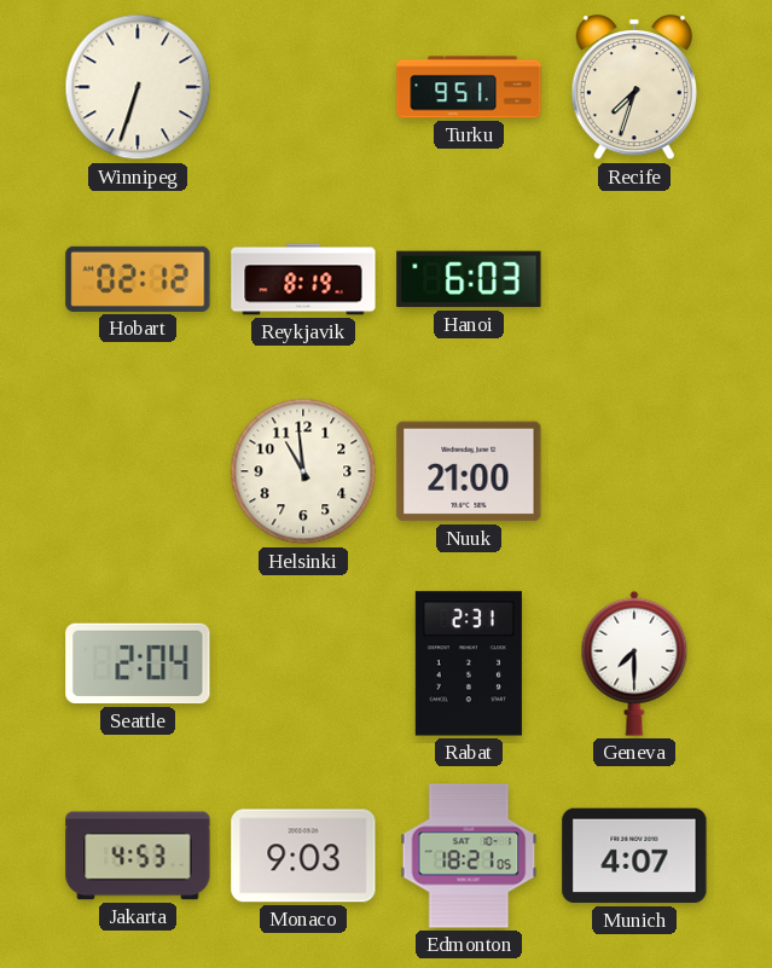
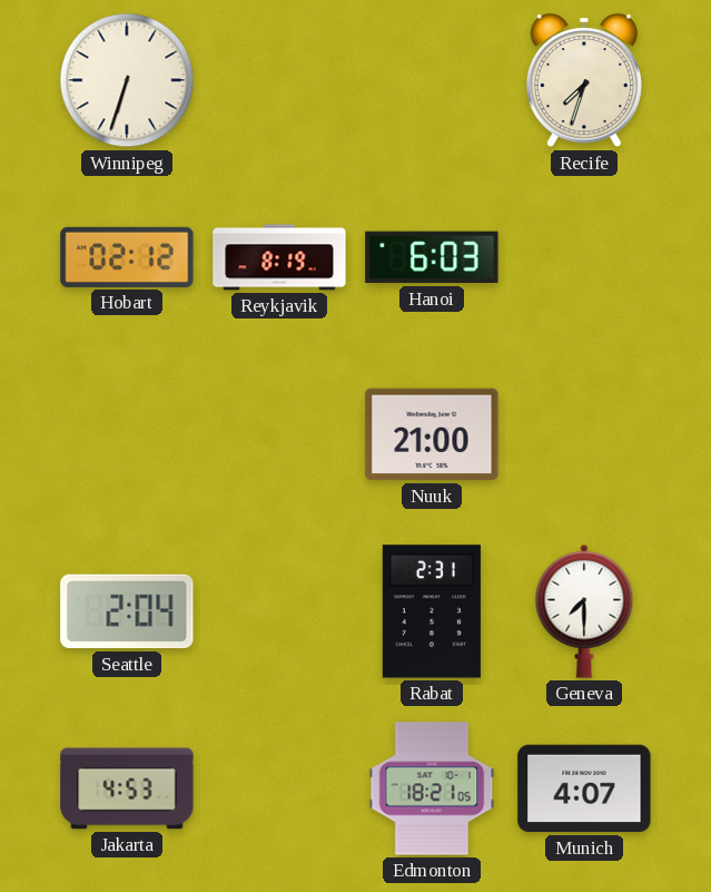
Turku: 9:51 -> none
Helsinki: 10:59 -> none
Monaco: 9:03 -> none
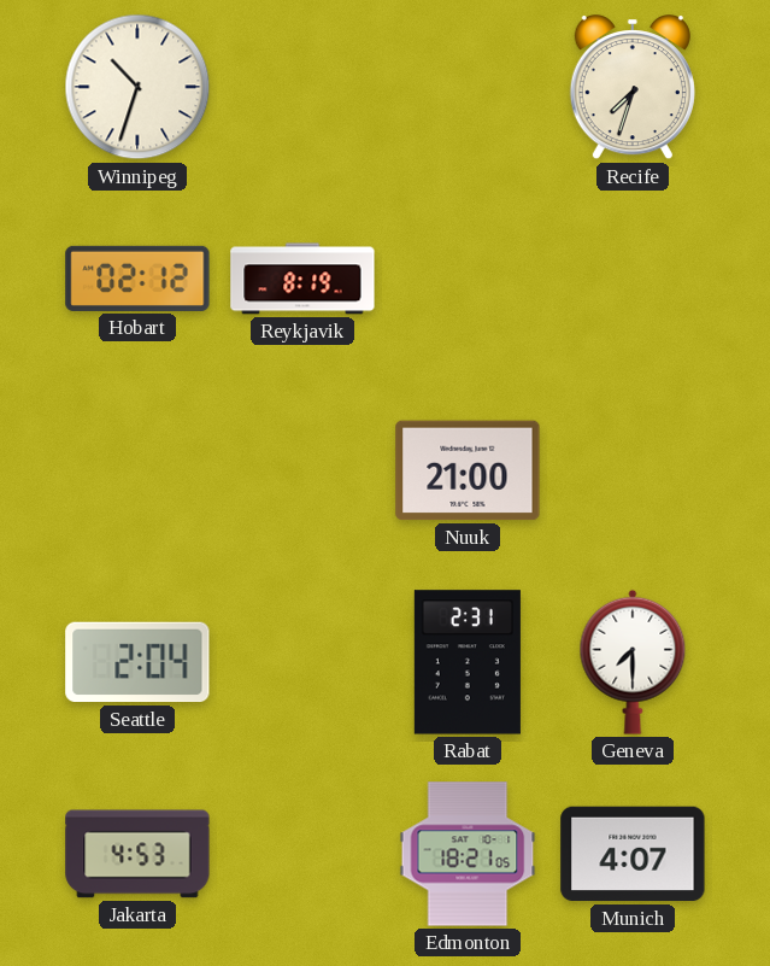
Winnipeg: 6:33 -> 10:33
Hanoi: 6:03 -> none
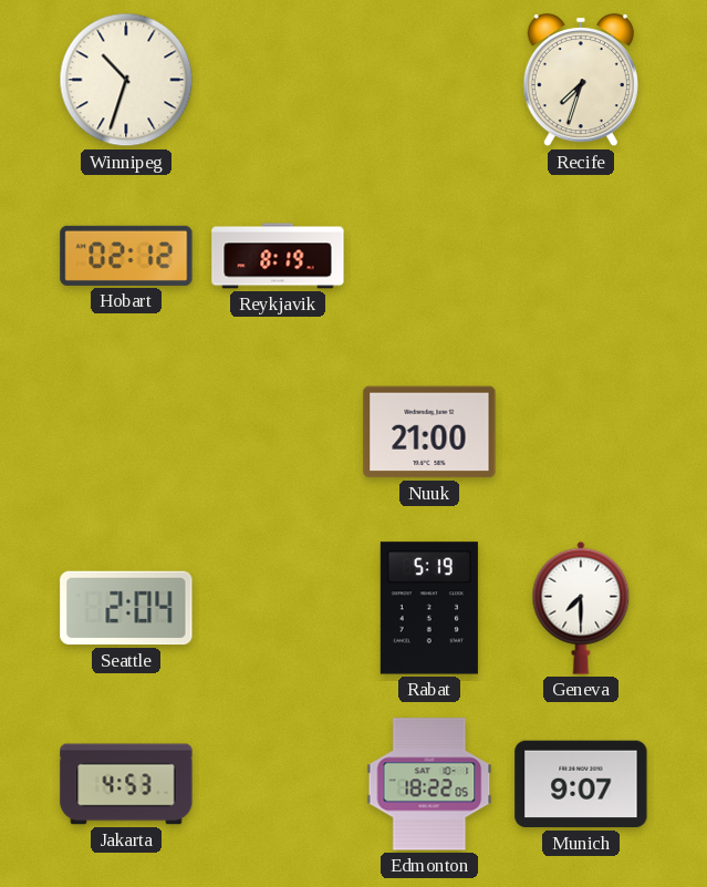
Rabat: 2:31 -> 5:19
Edmonton: 18:21 -> 18:22
Munich: 4:07 -> 9:07
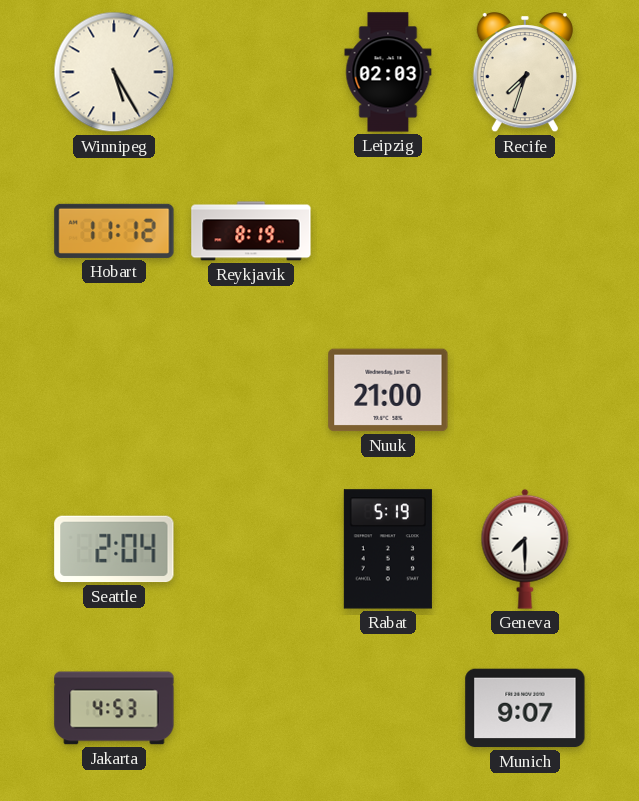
Winnipeg: 10:33 -> 5:25
Leipzig: none -> 02:03
Hobart: 02:12 -> 11:12
Edmonton: 18:22 -> none
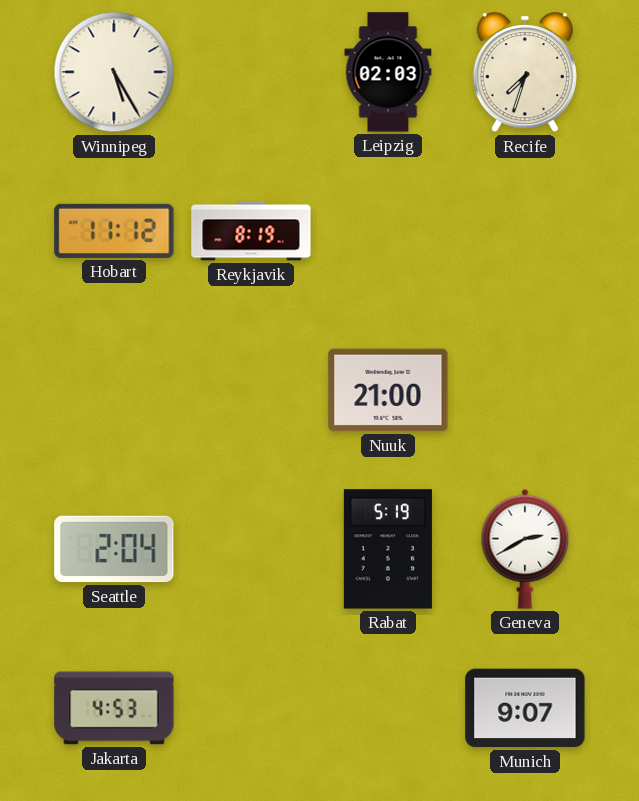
Geneva: 7:30 -> 2:40
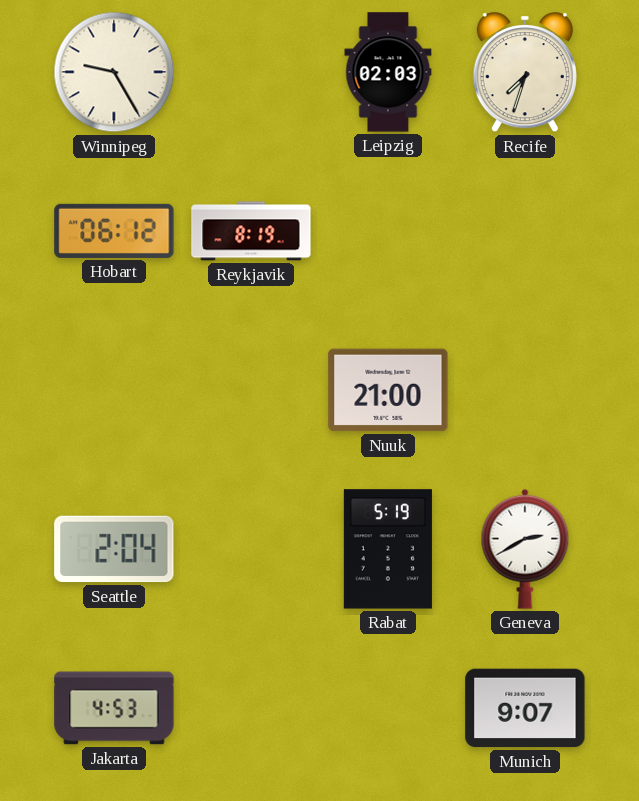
Winnipeg: 5:25 -> 9:25
Hobart: 11:12 -> 06:12
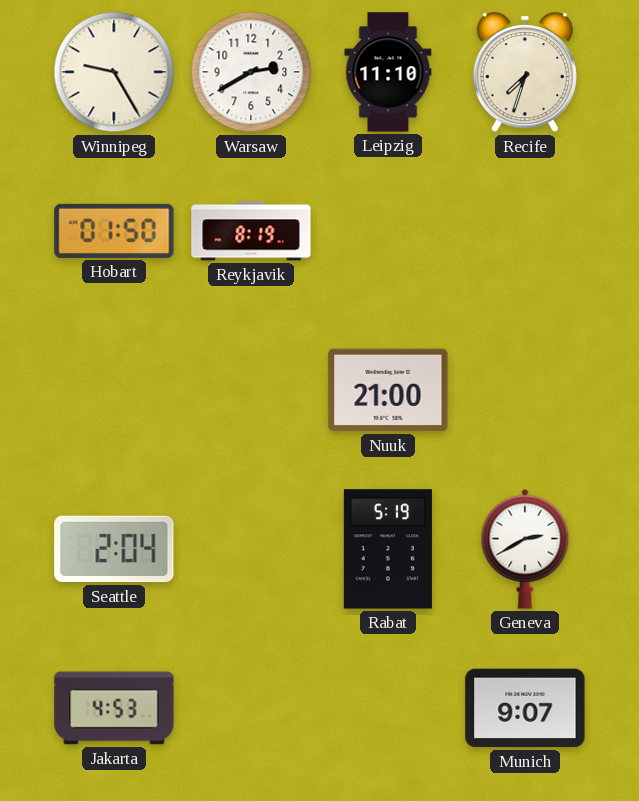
Warsaw: none -> 2:40
Leipzig: 02:03 -> 11:10
Hobart: 06:12 -> 01:50
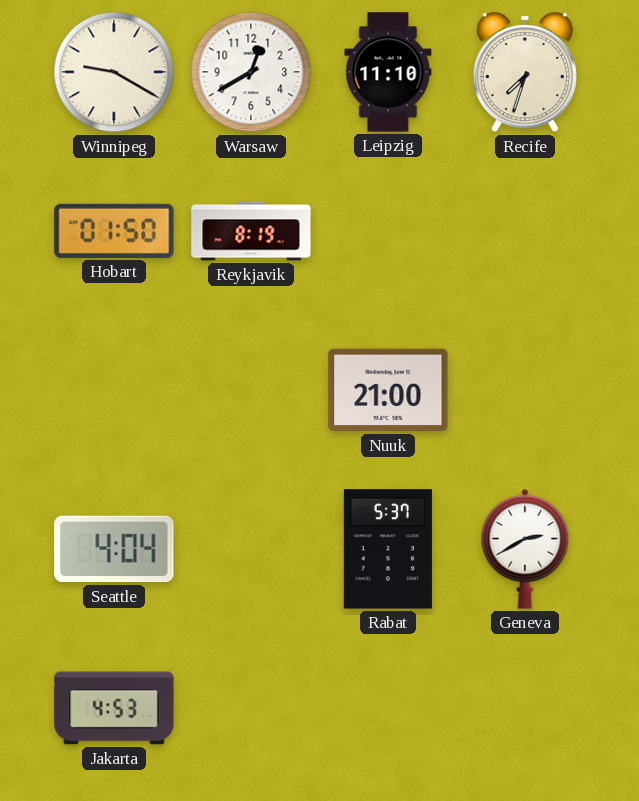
Winnipeg: 9:25 -> 9:20
Warsaw: 2:40 -> 12:40
Seattle: 2:04 -> 4:04
Rabat: 5:19 -> 5:37
Munich: 9:07 -> none
